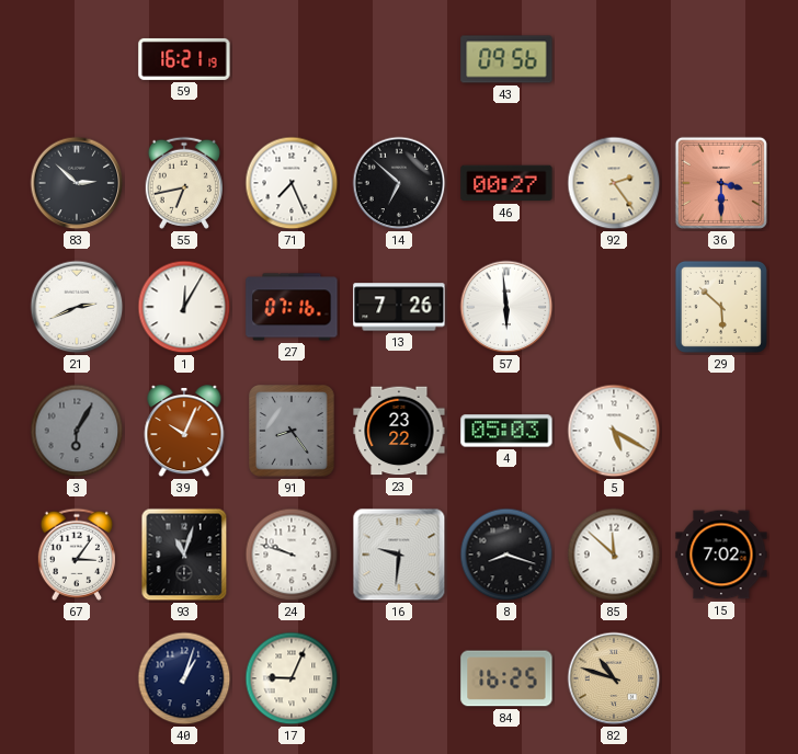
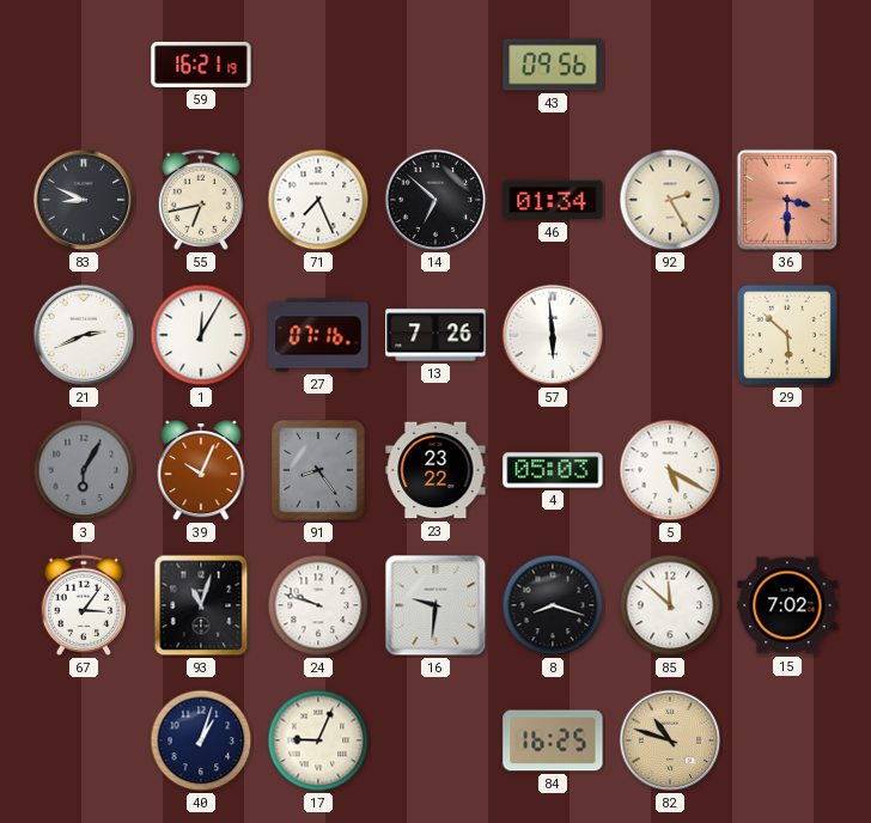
83: 2:52 -> 8:49
46: 00:27 -> 01:34
92: 2:24 -> 2:25
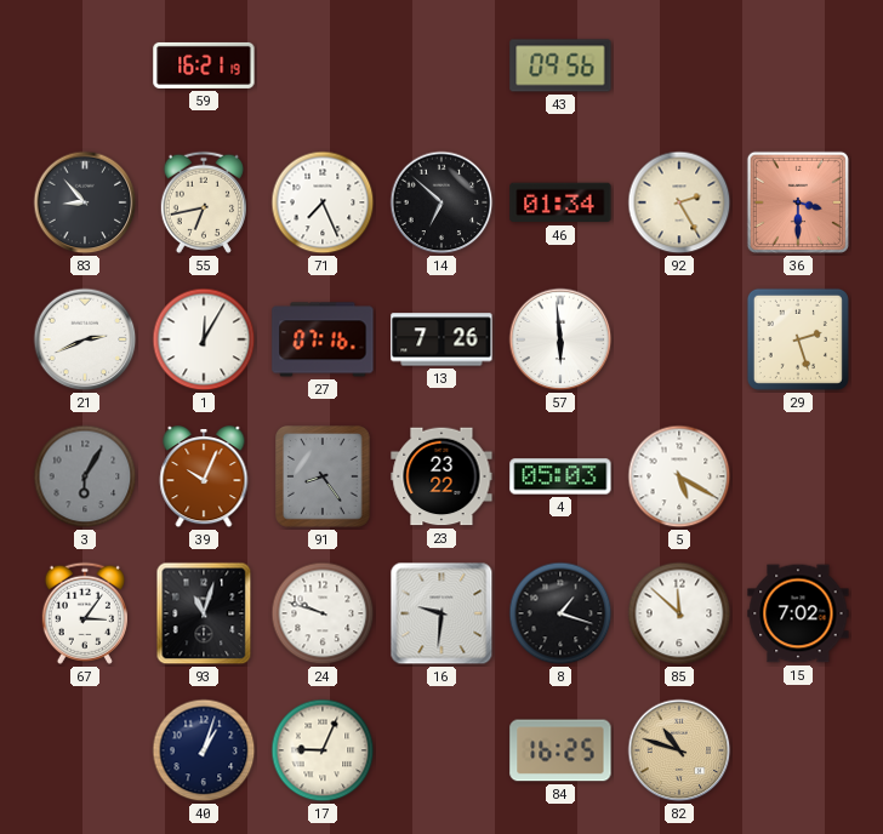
83: 8:49 -> 8:53
29: 5:52 -> 2:27
8: 8:18 -> 1:18
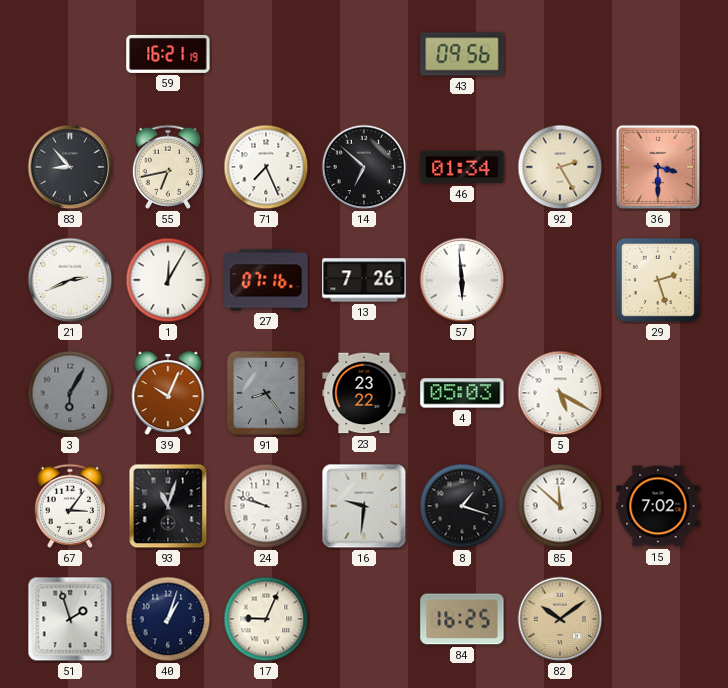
51: none -> 1:57
82: 10:48 -> 10:09
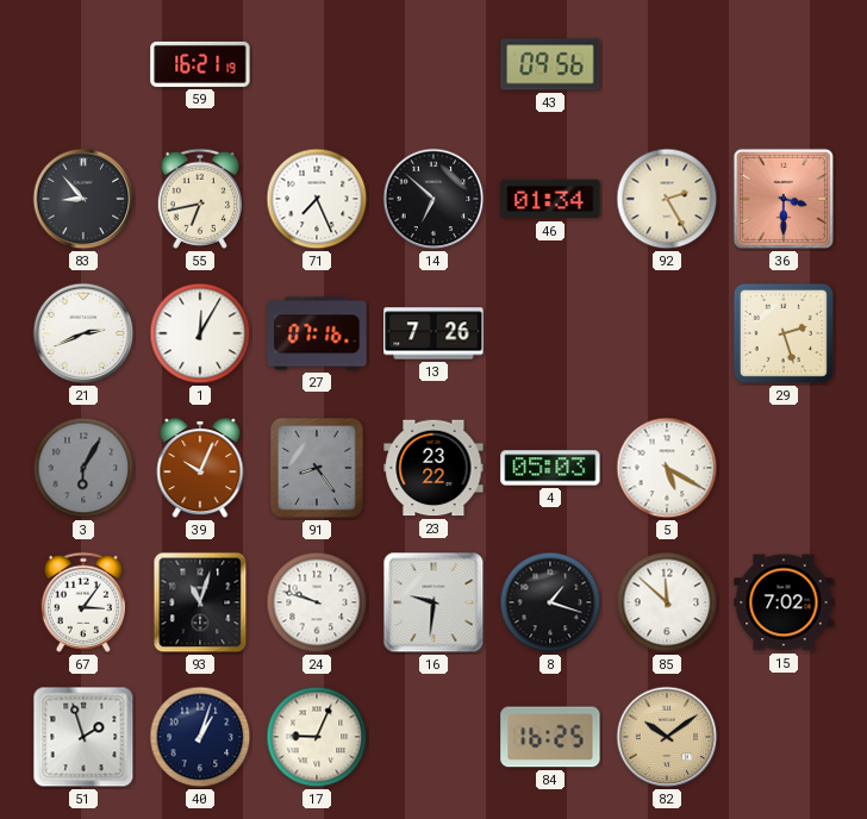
57: 5:59 -> none
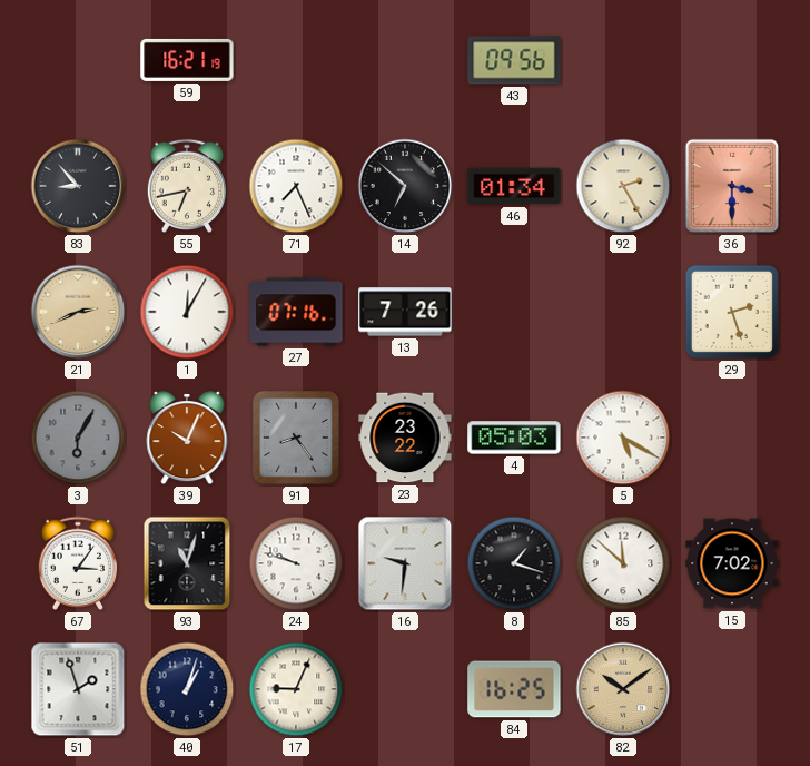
21 dial: white -> champagne
